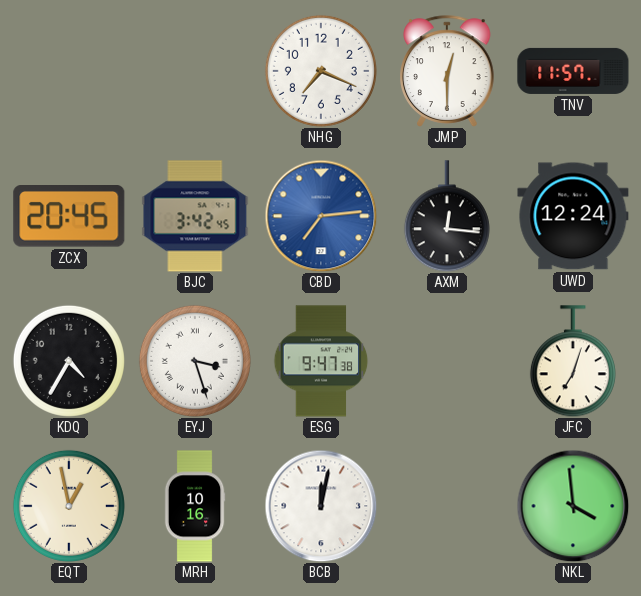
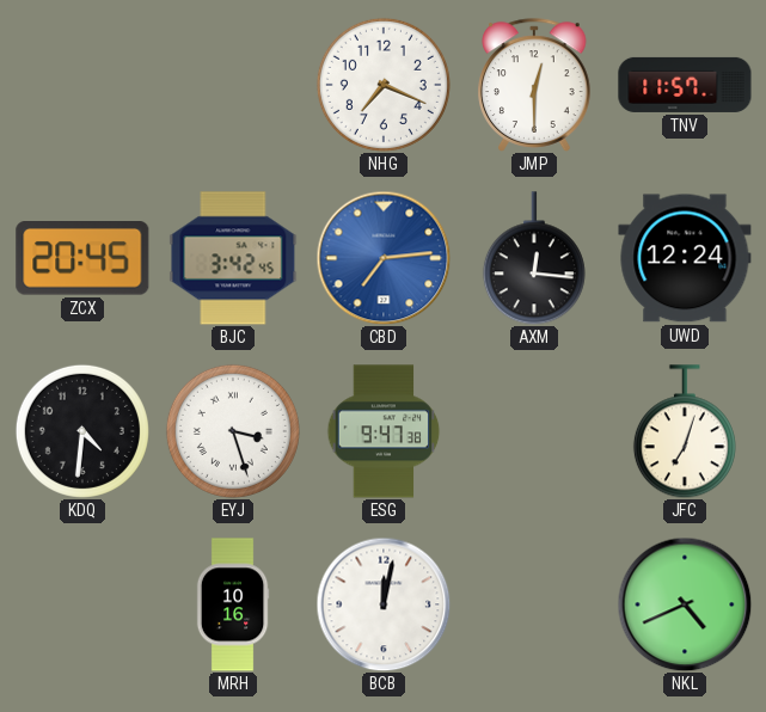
KDQ: 4:35 -> 4:31
EQT: 12:58 -> none
NKL: 3:59 -> 4:41
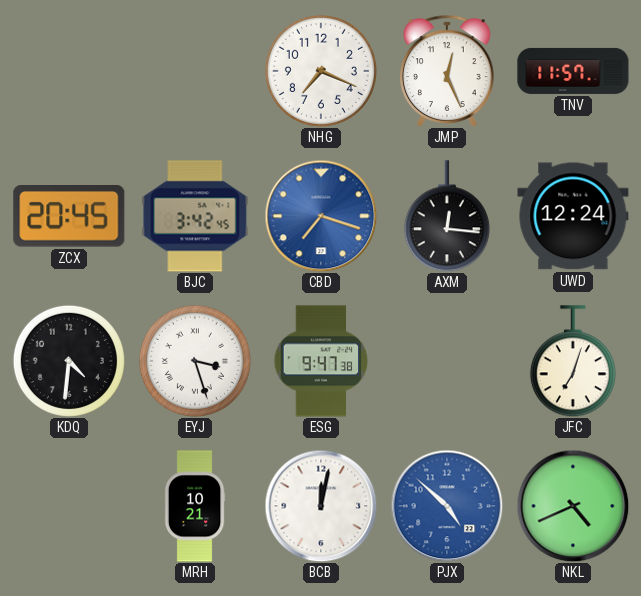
JMP: 12:30 -> 12:26
CBD: 7:14 -> 7:18
MRH: 10:16 -> 10:21
PJX: none -> 4:52
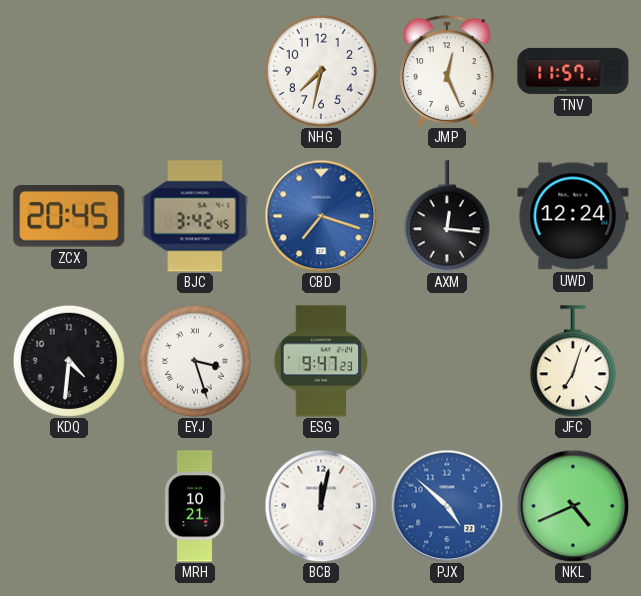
NHG: 7:19 -> 7:32
ESG: 9:47:38 -> 9:47:23
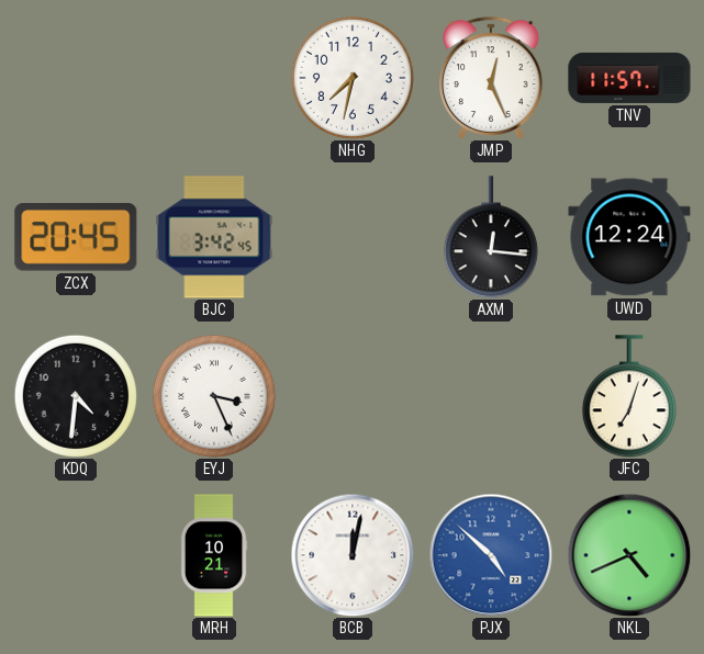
CBD: 7:18 -> none
EYJ: 3:27 -> 3:26
ESG: 9:47 -> none
